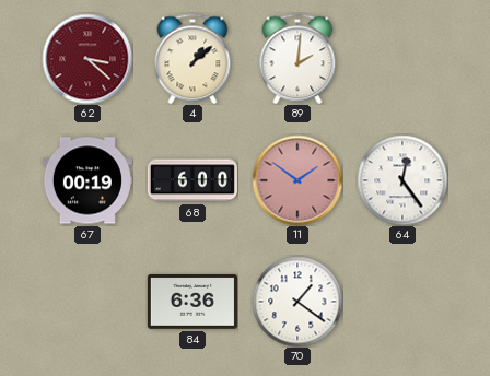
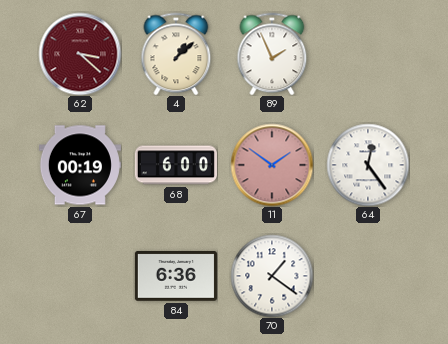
89: 2:01 -> 1:56
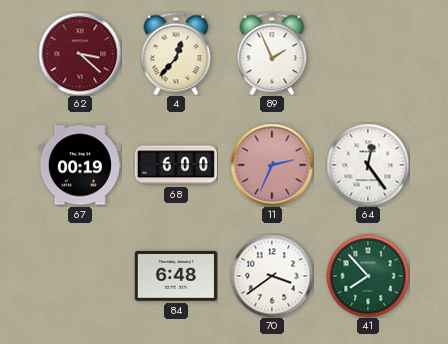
4: 1:08 -> 12:37
11: 1:51 -> 2:34
84: 6:36 -> 6:48
70: 1:21 -> 3:39
41: none -> 7:53
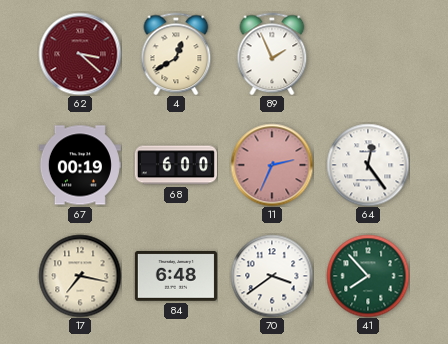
4: 12:37 -> 12:40
17: none -> 7:17
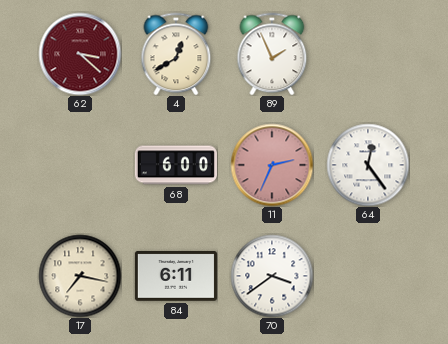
67: 00:19 -> none
84: 6:48 -> 6:11
41: 7:53 -> none
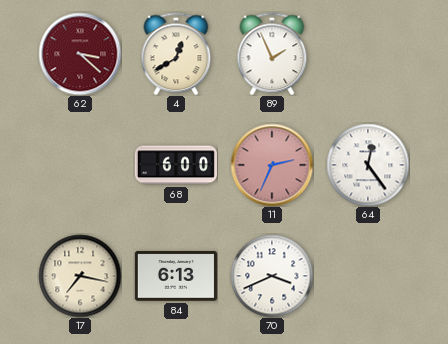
84: 6:11 -> 6:13
70: 3:39 -> 3:41
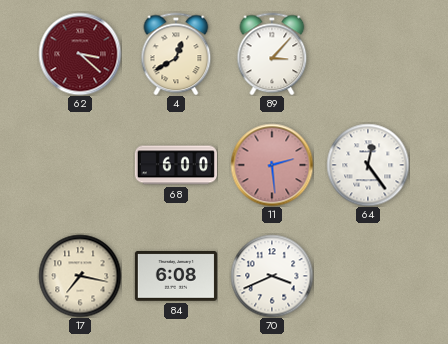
89: 1:56 -> 3:07
11: 2:34 -> 2:29
84: 6:13 -> 6:08
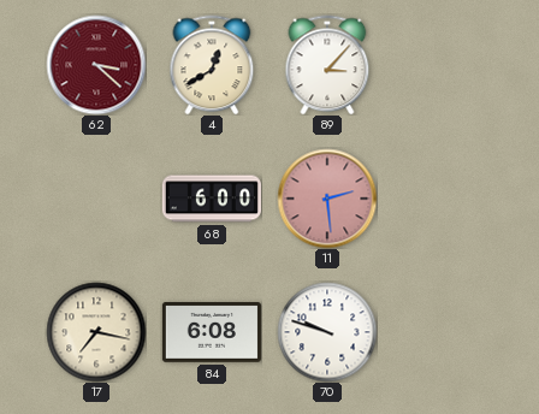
64: 12:24 -> none
70: 3:41 -> 9:48
